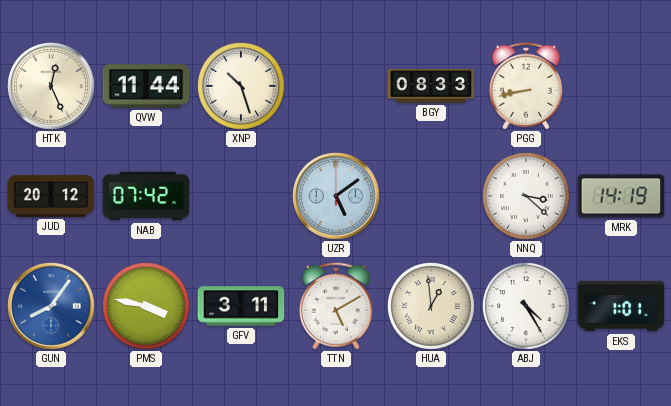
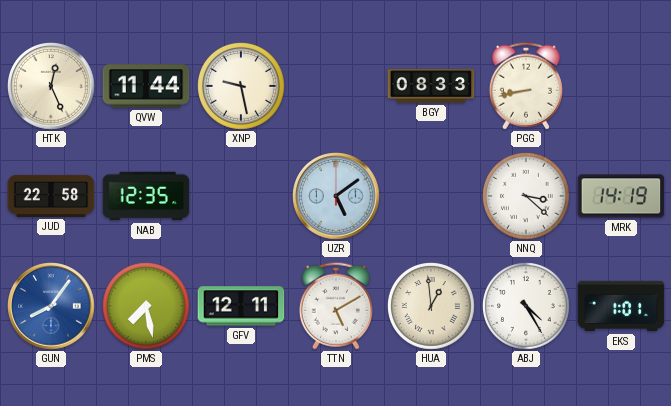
XNP: 10:27 -> 9:28
JUD: 20:12 -> 22:58
NAB: 07:42 -> 12:35
PMS: 3:47 -> 7:28
GFV: 3:11 -> 12:11
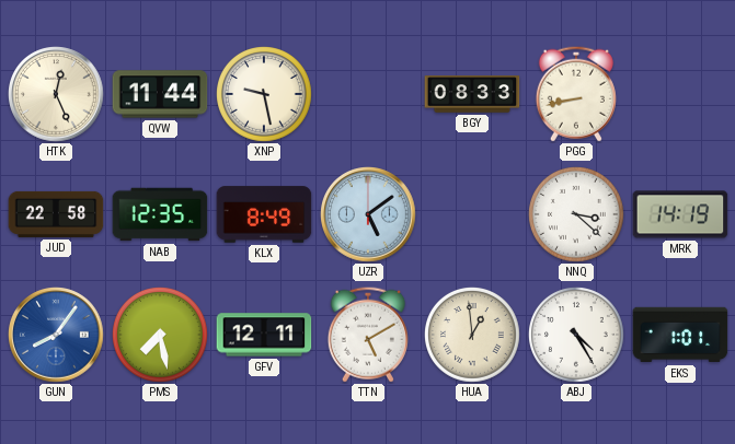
KLX: none -> 8:49
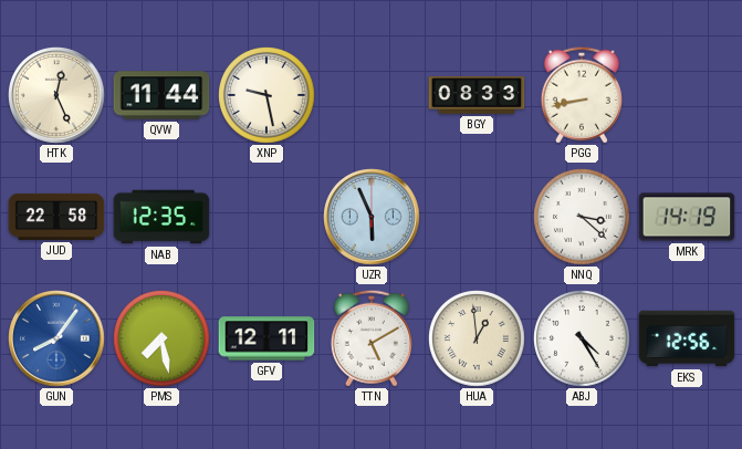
KLX: 8:49 -> none
UZR: 5:09 -> 5:56
EKS: 1:01 -> 12:56
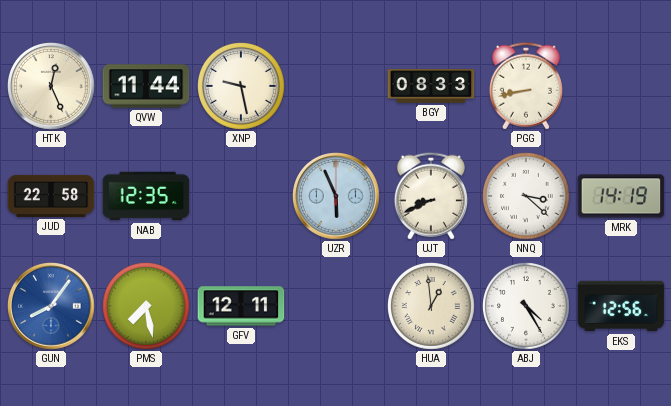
UJT: none -> 8:41
TTN: 5:10 -> none
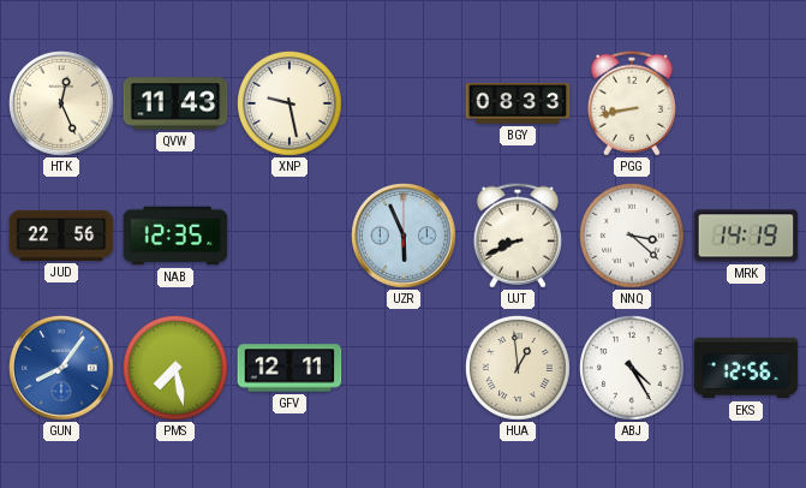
QVW: 11:44 -> 11:43
JUD: 22:58 -> 22:56
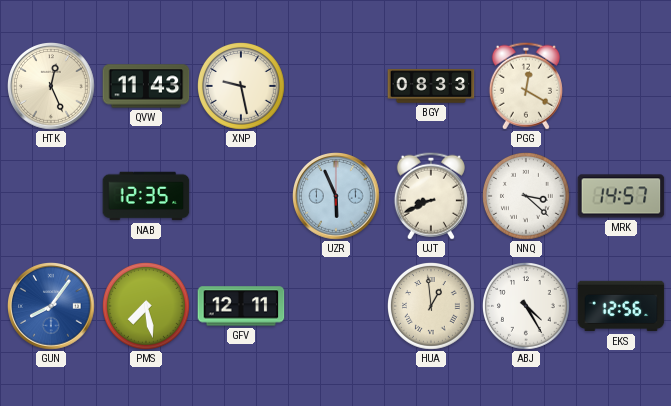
PGG: 8:43 -> 12:20
JUD: 22:56 -> none
MRK: 14:19 -> 14:57
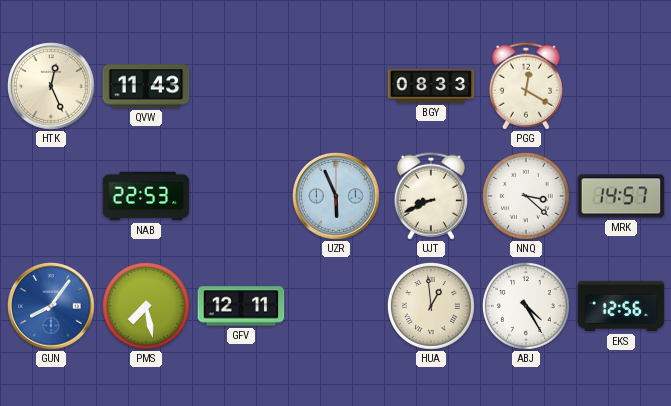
XNP: 9:28 -> none
NAB: 12:35 -> 22:53
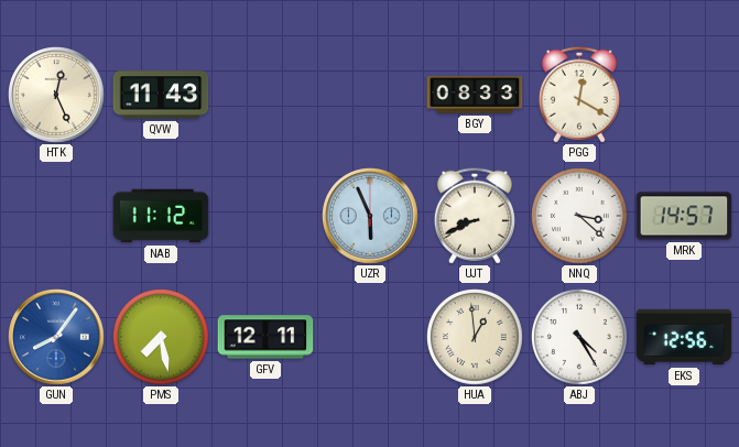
NAB: 22:53 -> 11:12
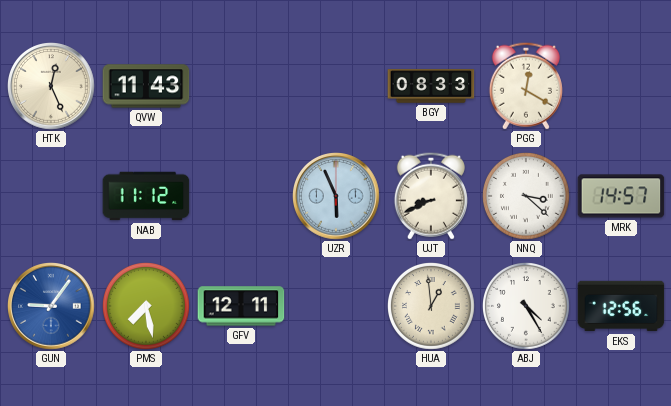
GUN: 8:06 -> 9:06
